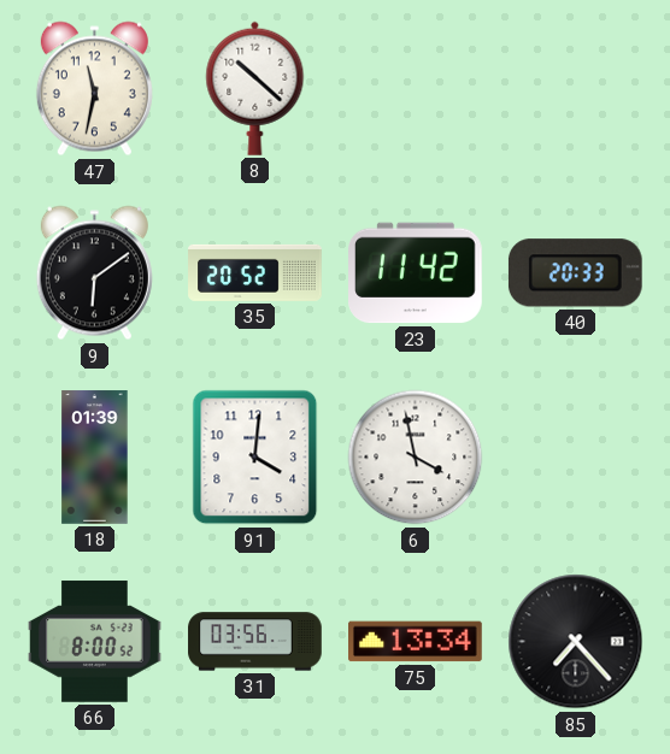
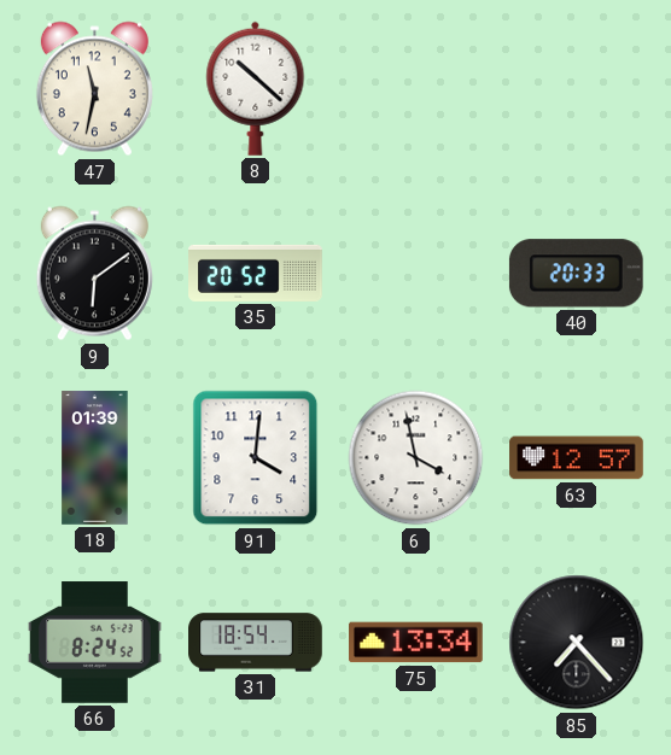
23: 11:42 -> none
63: none -> 12:57
66: 8:00 -> 8:24
31: 03:56 -> 18:54
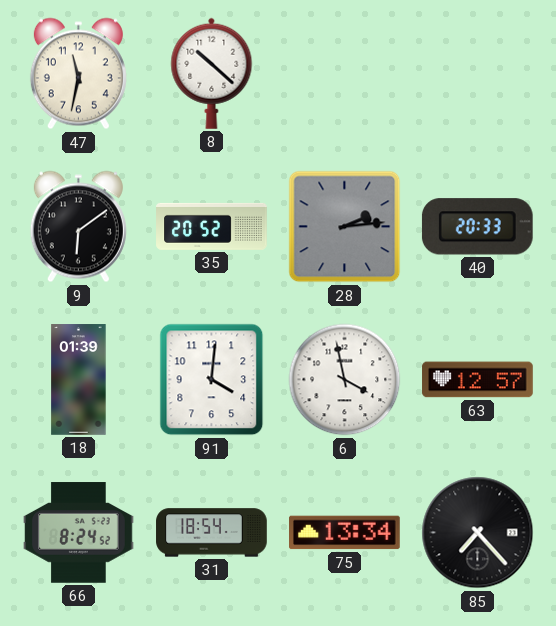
28: none -> 2:14
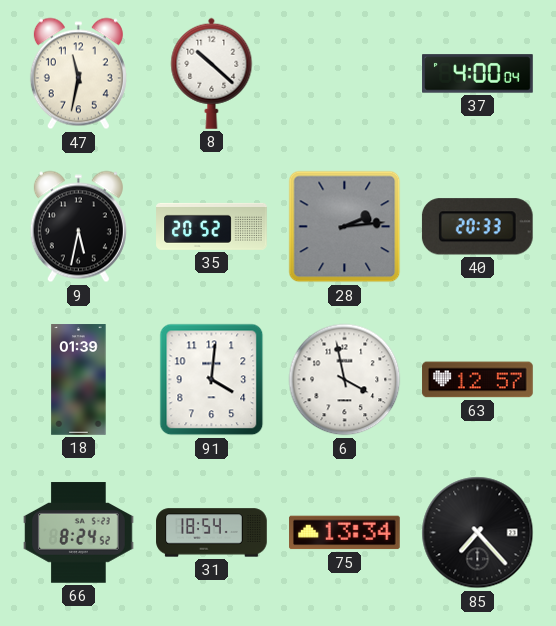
37: none -> 4:00
9: 6:09 -> 5:32
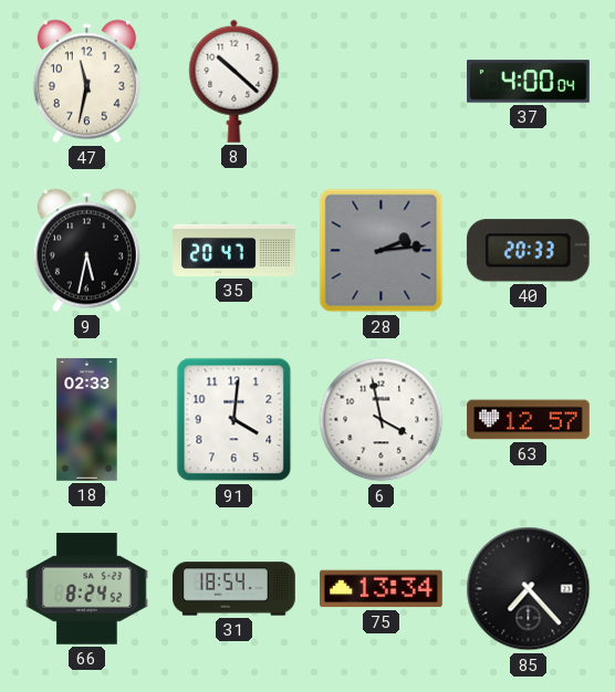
35: 20:52 -> 20:47
18: 01:39 -> 02:33
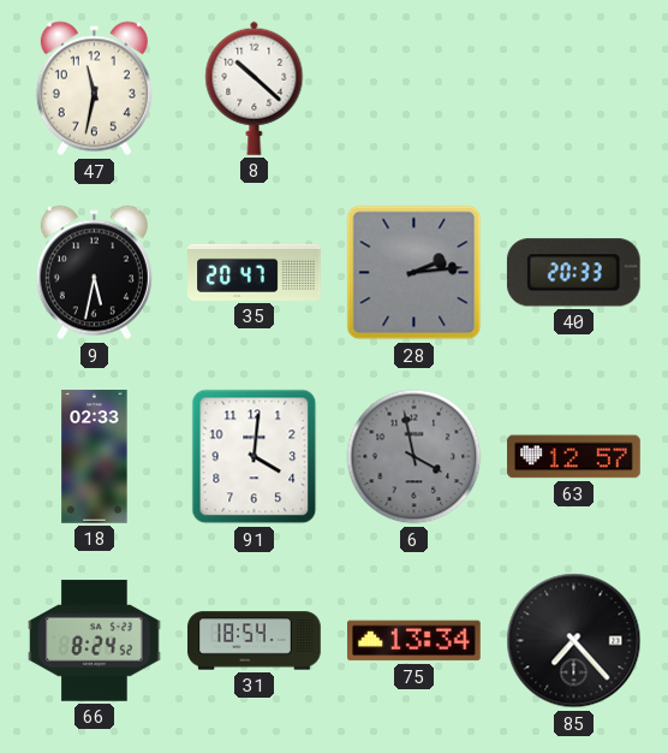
37: 4:00 -> none
6 dial: white -> grey
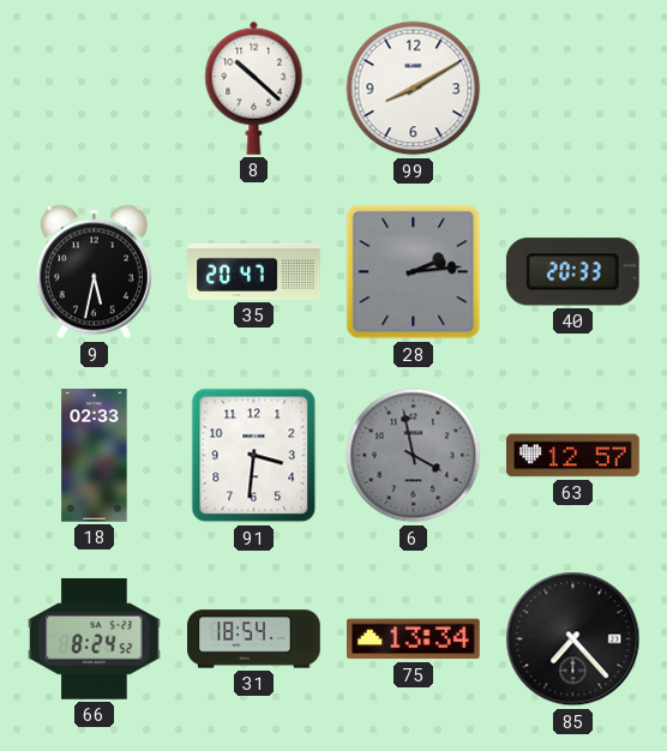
47: 11:32 -> none
99: none -> 8:10
91: 4:01 -> 3:31
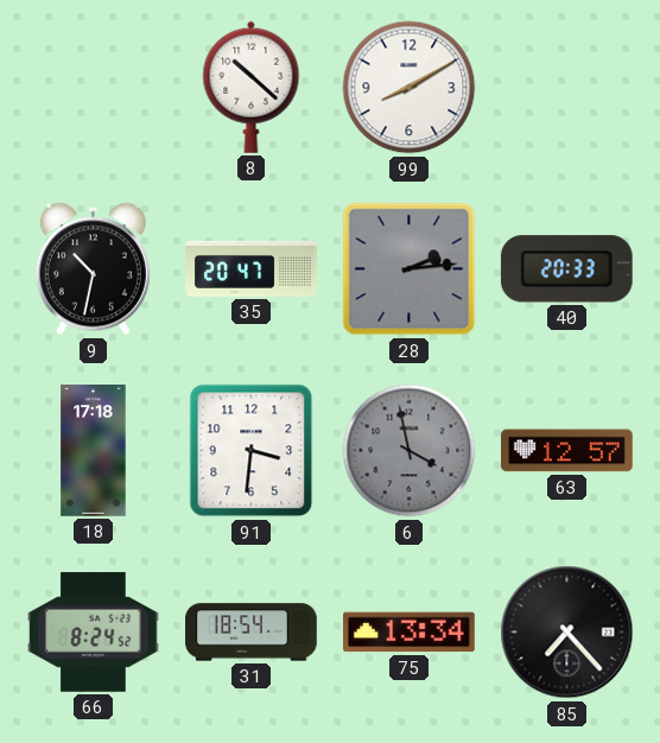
9: 5:32 -> 10:32
18: 02:33 -> 17:18
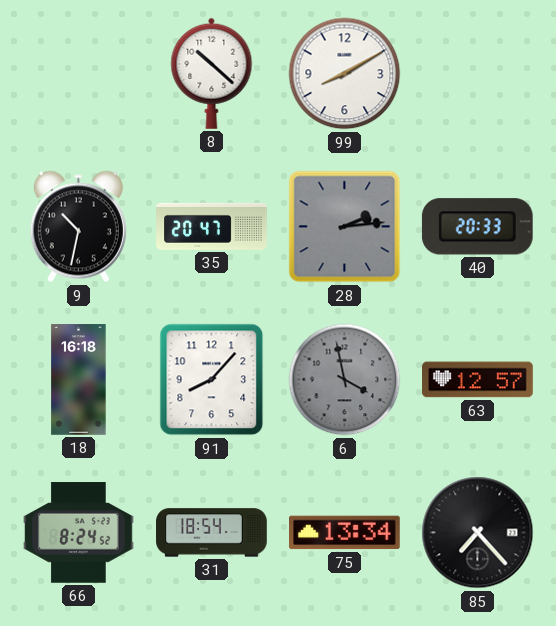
18: 17:18 -> 16:18
91: 3:31 -> 8:07
